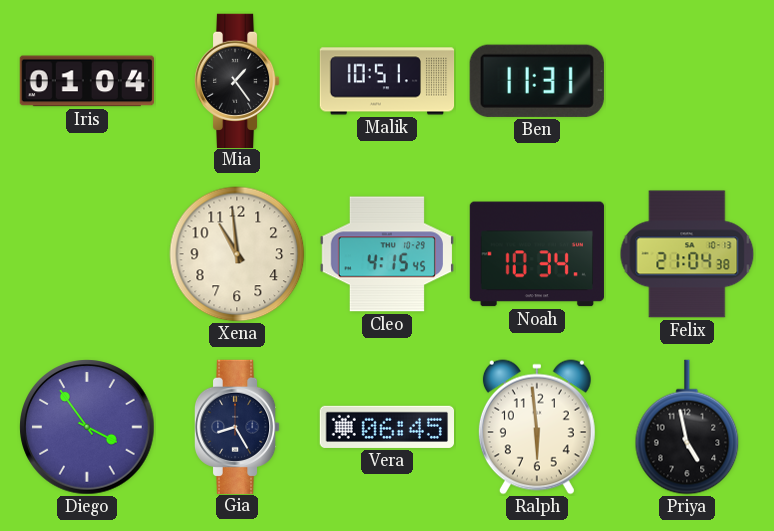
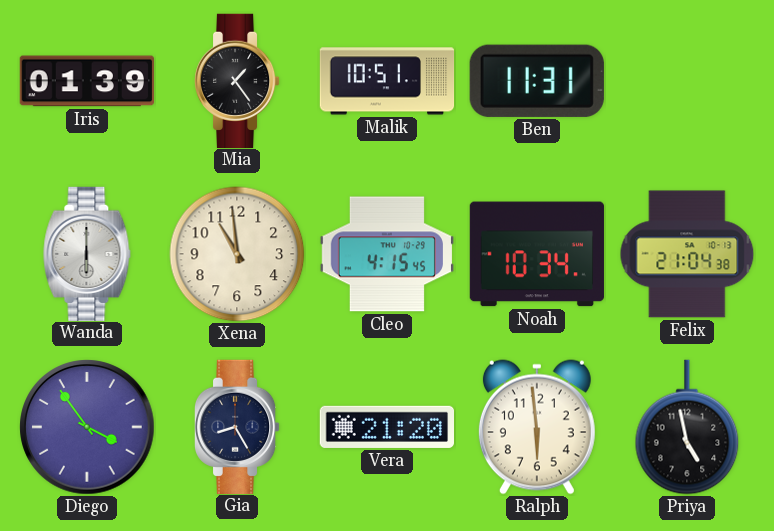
Iris: 01:04 -> 01:39
Wanda: none -> 6:00
Vera: 06:45 -> 21:20
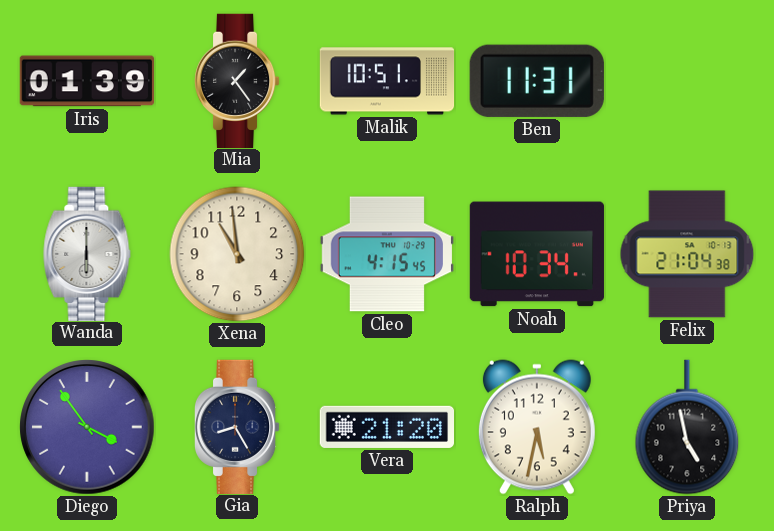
Ralph: 5:59 -> 5:32
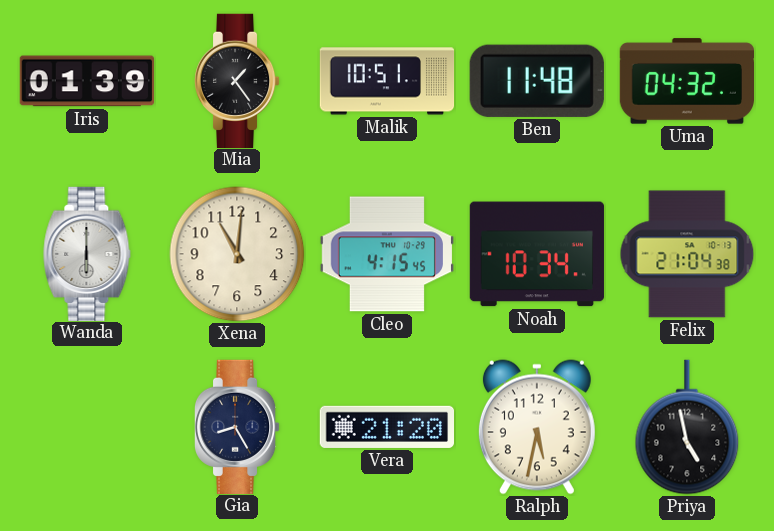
Ben: 11:31 -> 11:48
Uma: none -> 04:32
Xena: 10:59 -> 11:01
Diego: 3:54 -> none
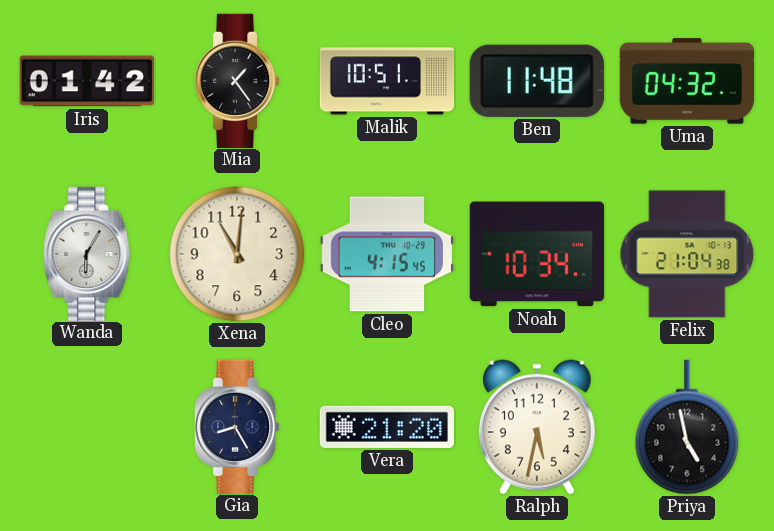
Iris: 01:39 -> 01:42
Wanda: 6:00 -> 6:05
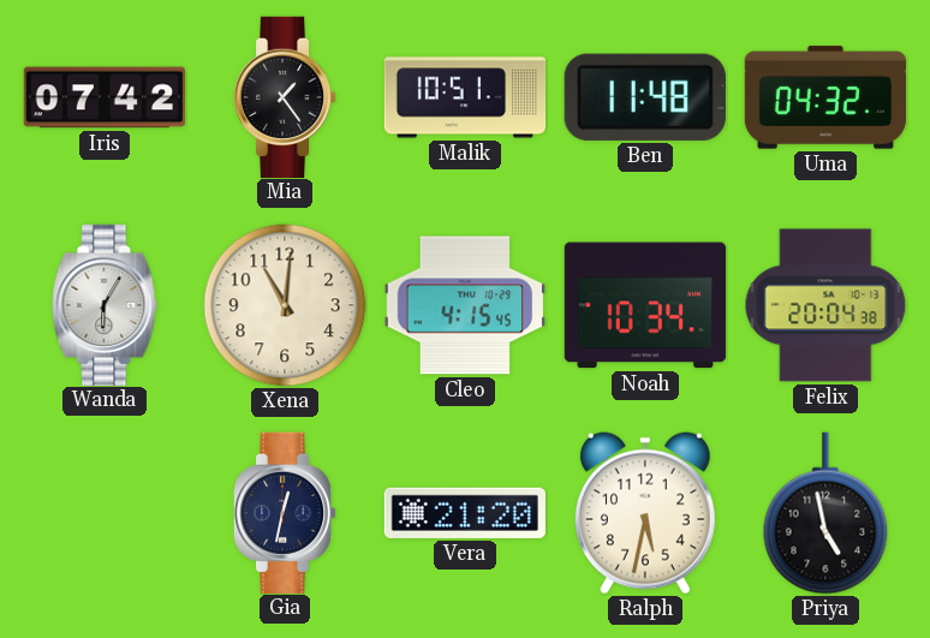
Iris: 01:42 -> 07:42
Felix: 21:04 -> 20:04
Gia: 8:25 -> 12:32
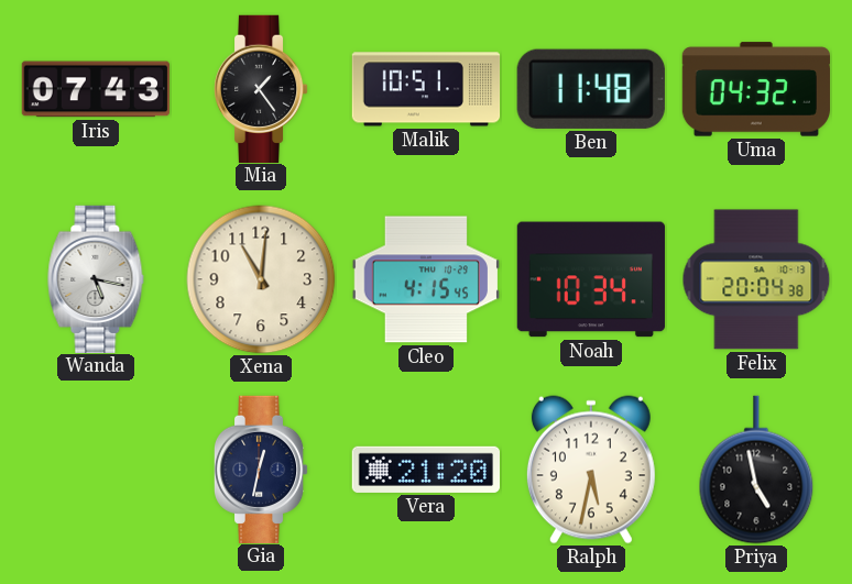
Iris: 07:42 -> 07:43
Wanda: 6:05 -> 5:17
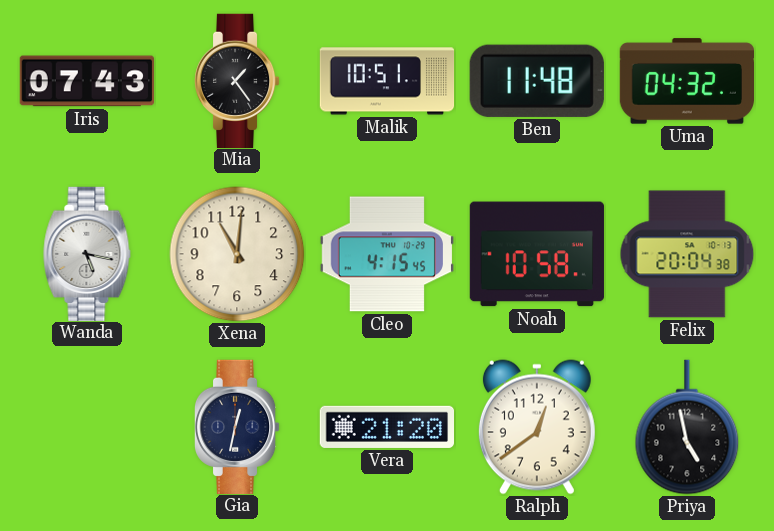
Noah: 10:34 -> 10:58
Ralph: 5:32 -> 12:39
